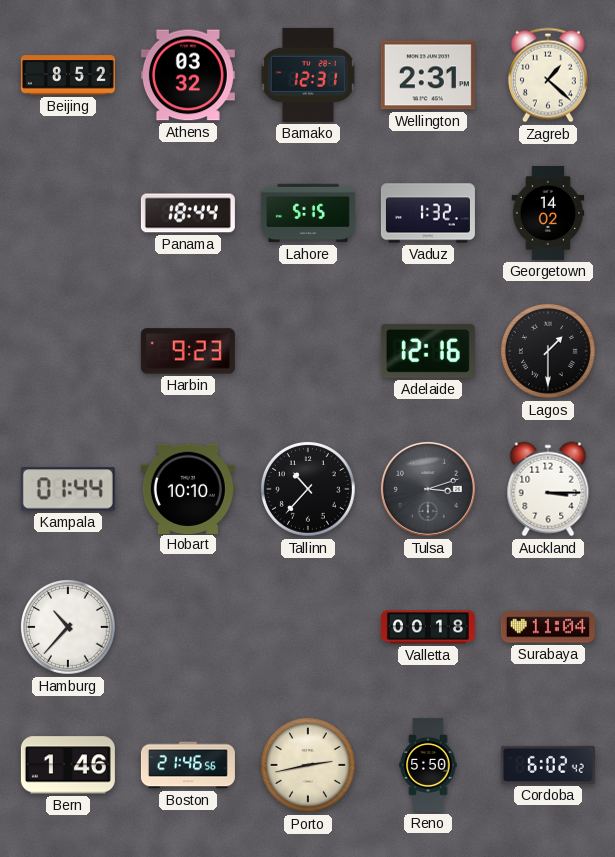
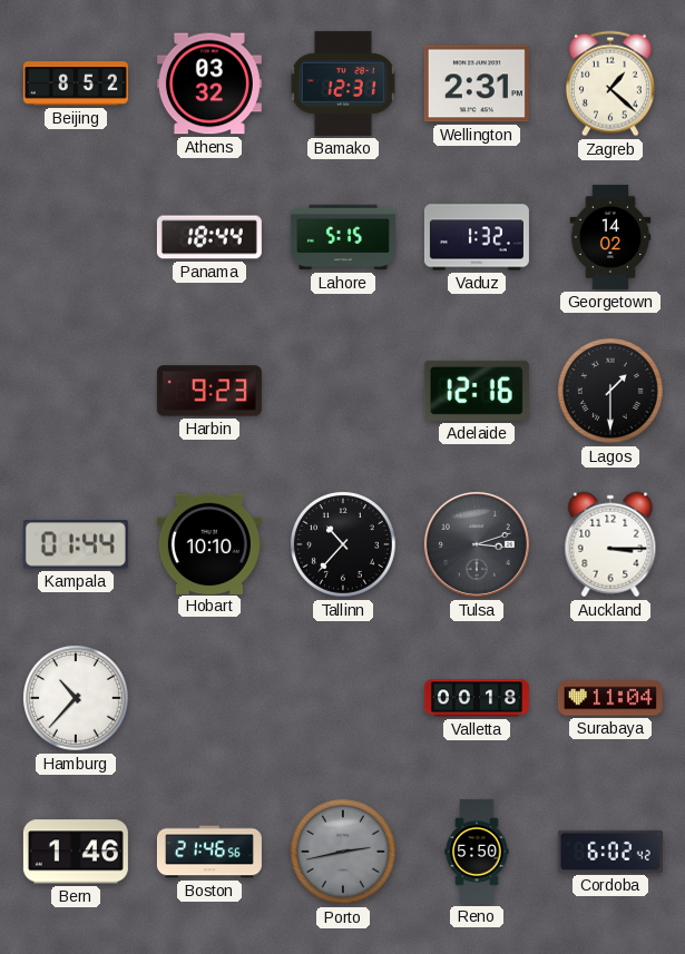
Porto dial: cream -> grey
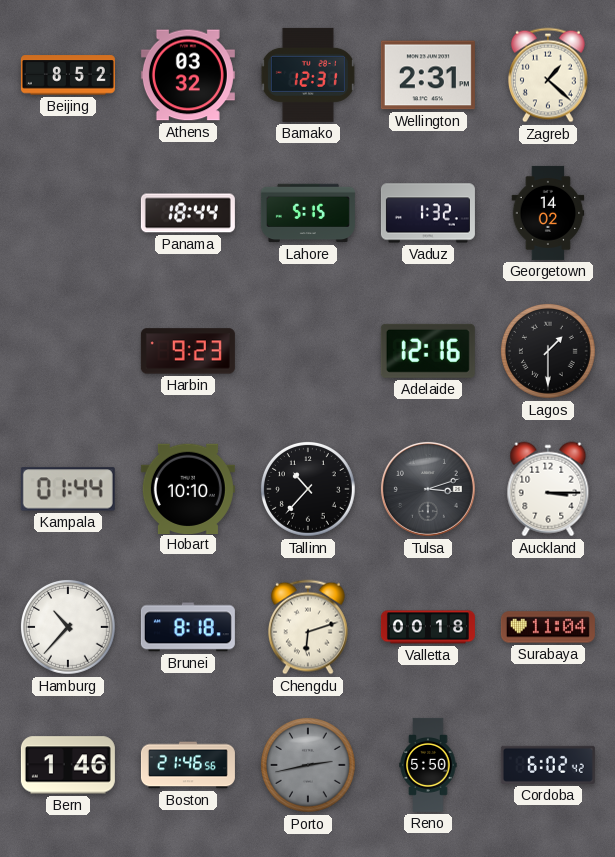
Brunei: none -> 8:18
Chengdu: none -> 6:12
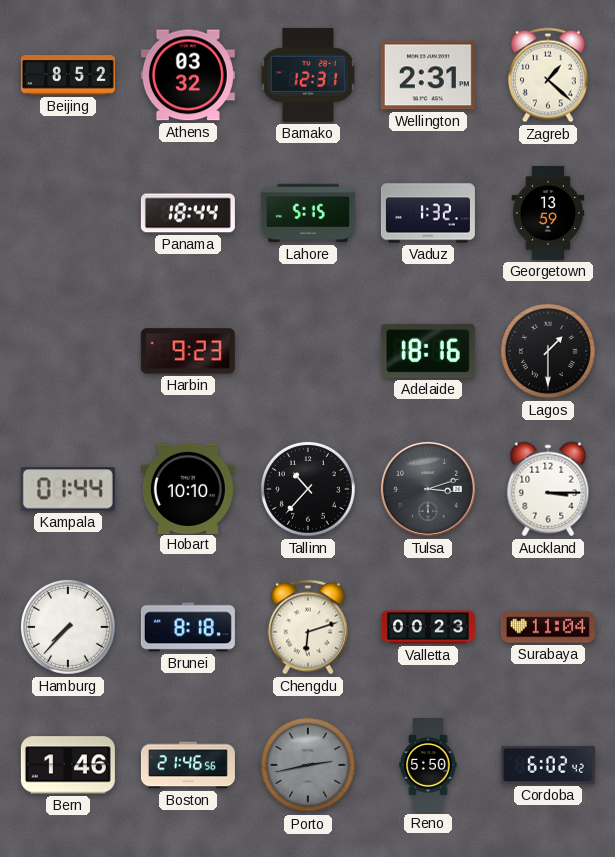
Georgetown: 14:02 -> 13:59
Adelaide: 12:16 -> 18:16
Hamburg: 10:37 -> 7:37
Valletta: 00:18 -> 00:23
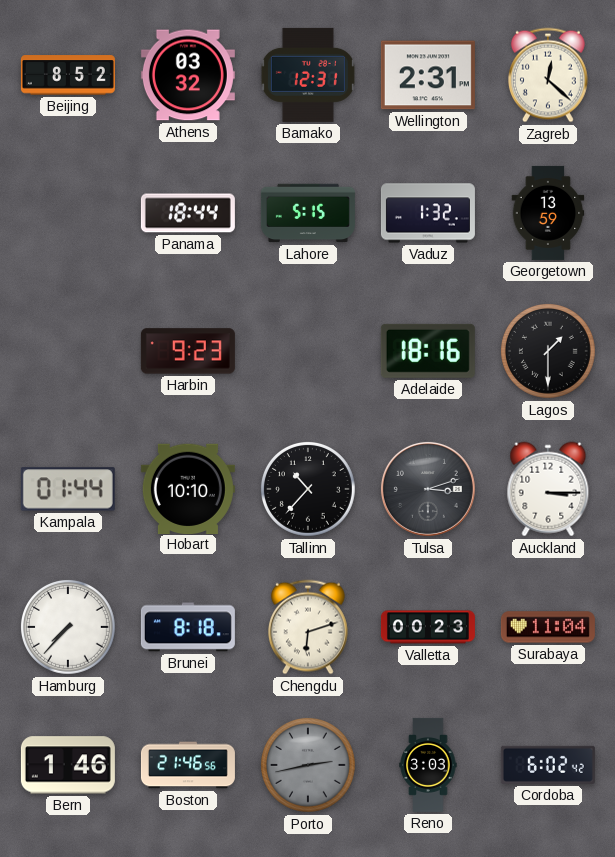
Zagreb: 1:22 -> 12:22
Reno: 5:50 -> 3:03
